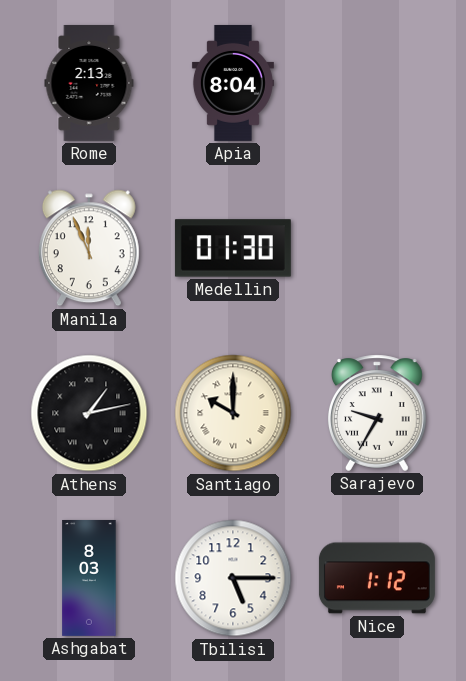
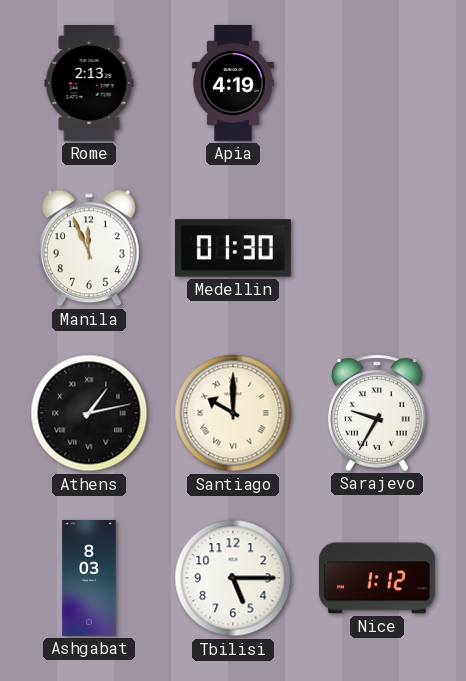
Apia: 8:04 -> 4:19
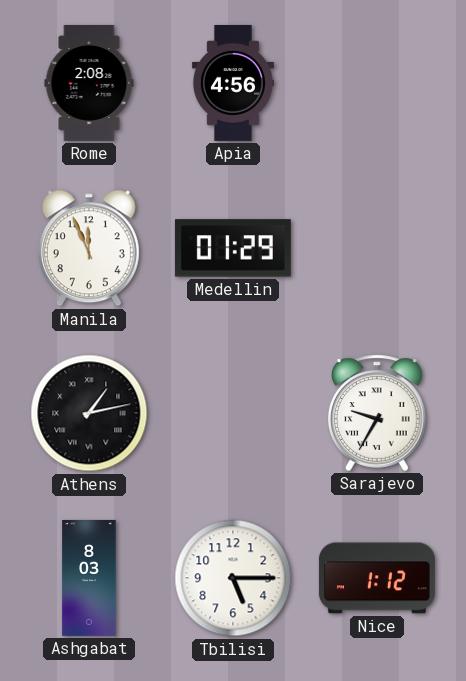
Rome: 2:13 -> 2:08
Apia: 4:19 -> 4:56
Medellin: 01:30 -> 01:29
Santiago: 10:00 -> none
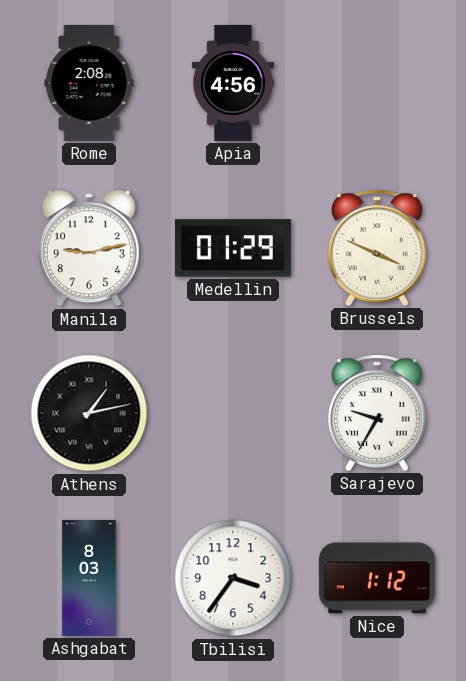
Manila: 11:56 -> 9:13
Brussels: none -> 3:49
Tbilisi: 5:15 -> 3:36
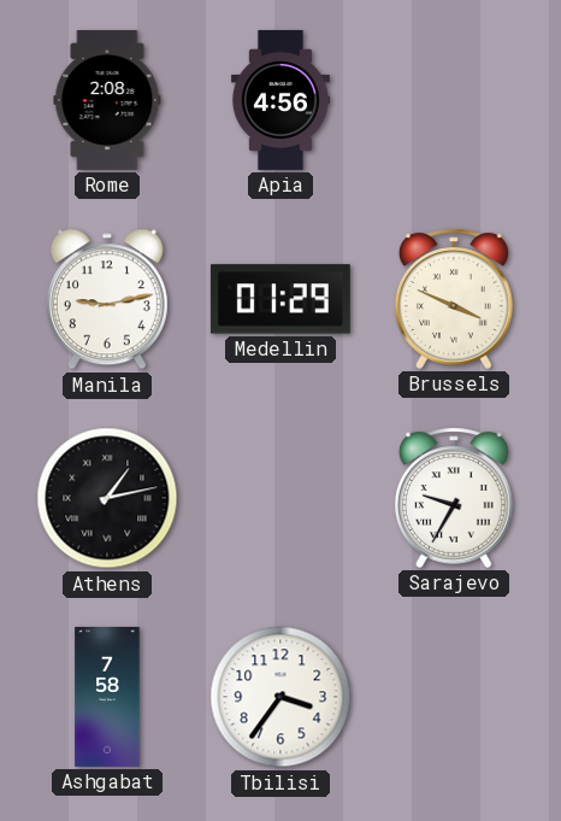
Ashgabat: 8:03 -> 7:58
Nice: 1:12 -> none
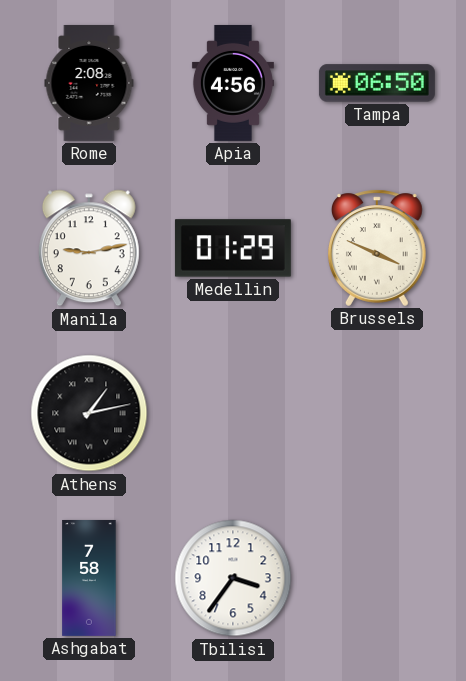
Tampa: none -> 06:50
Sarajevo: 9:35 -> none
